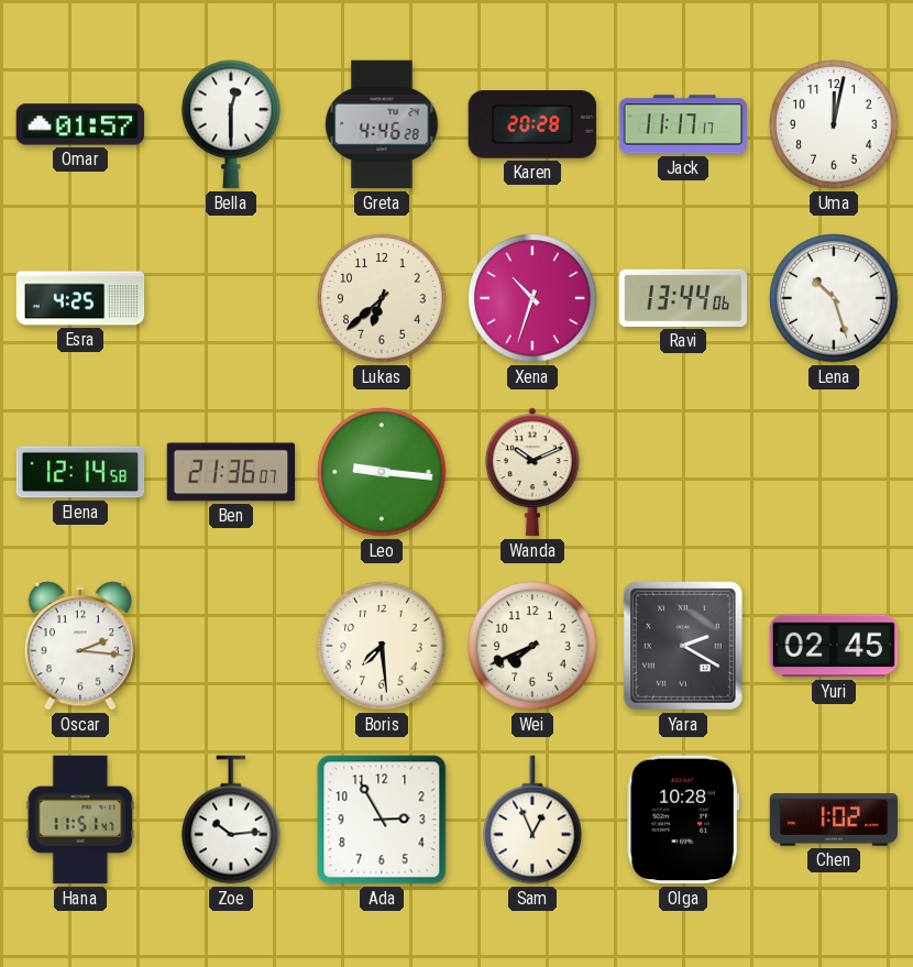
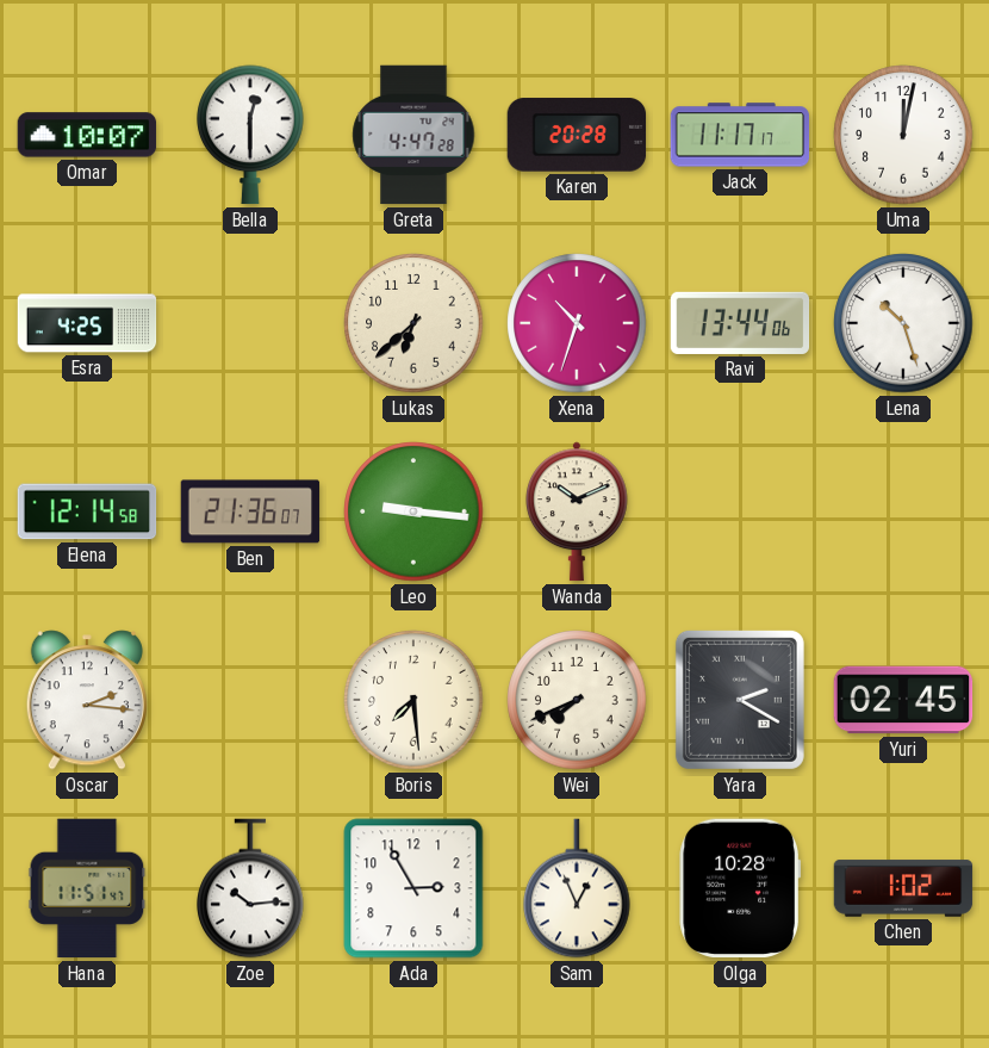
Omar: 01:57 -> 10:07
Greta: 4:46 -> 4:47
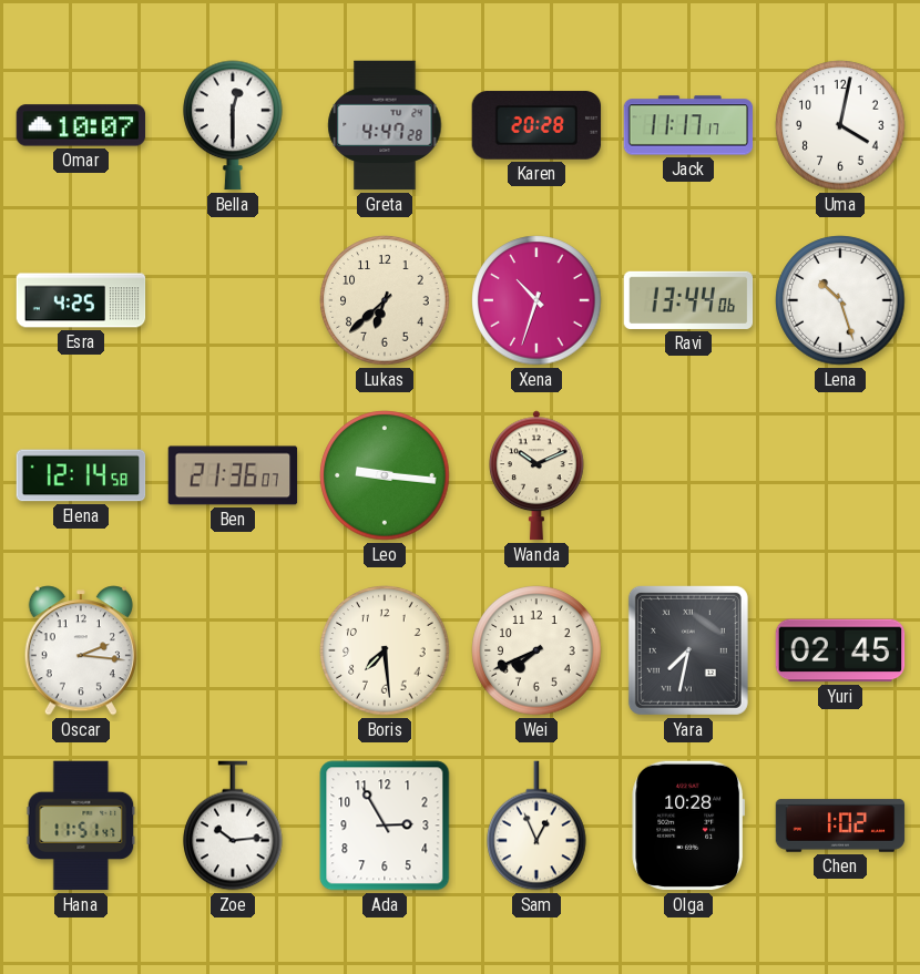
Uma: 12:02 -> 4:02
Yara: 2:20 -> 7:32
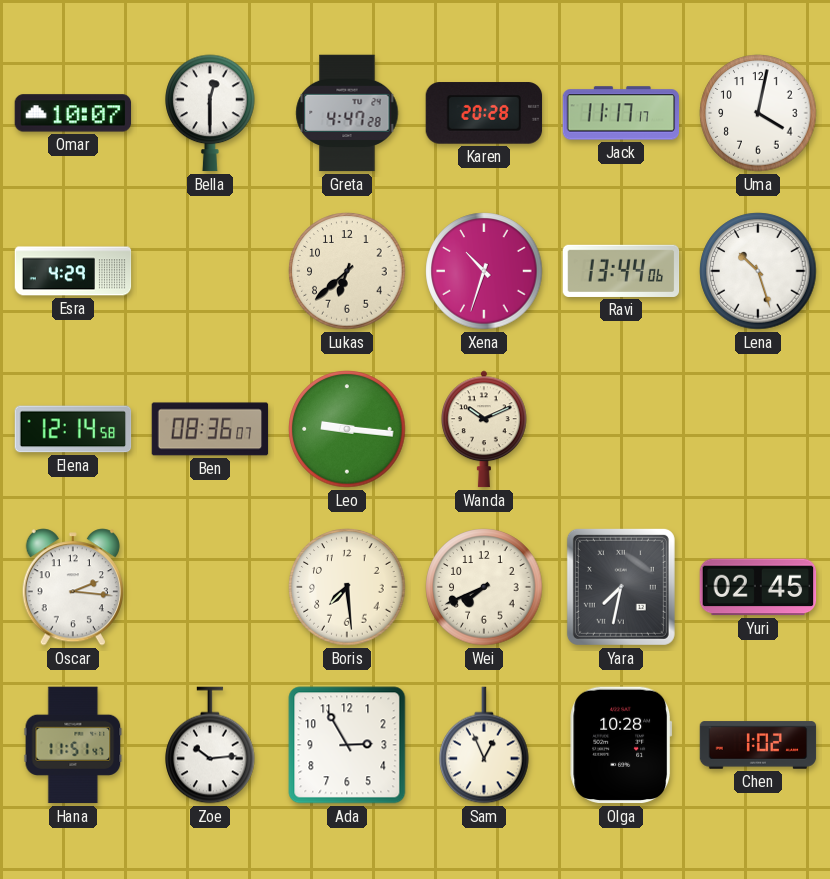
Esra: 4:25 -> 4:29
Ben: 21:36 -> 08:36
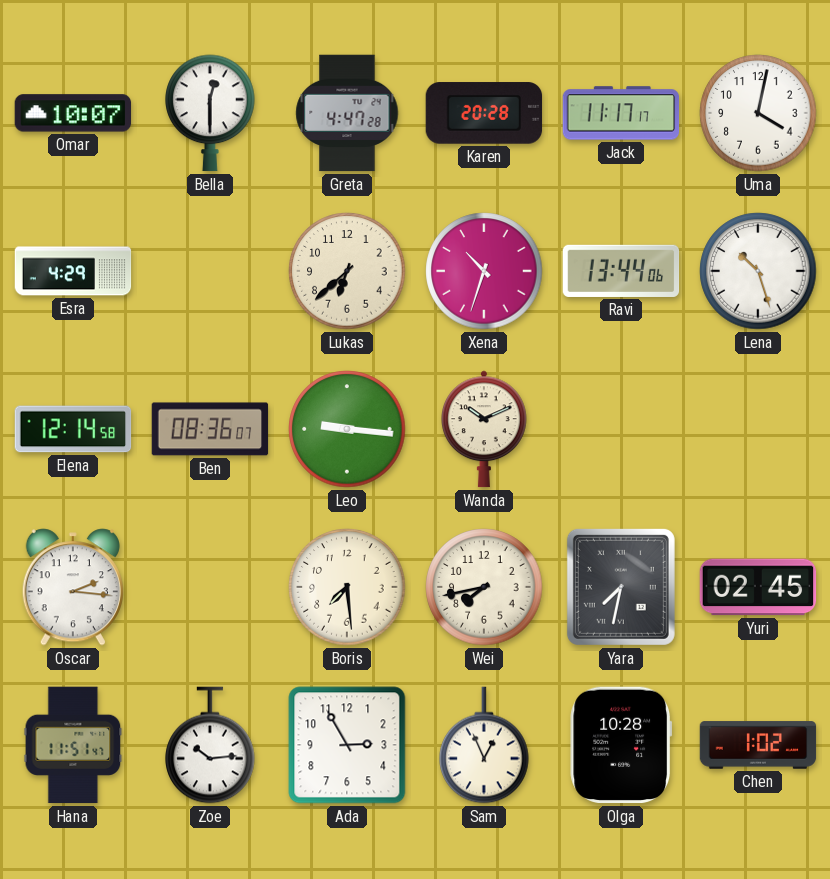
Wei: 7:41 -> 7:43
